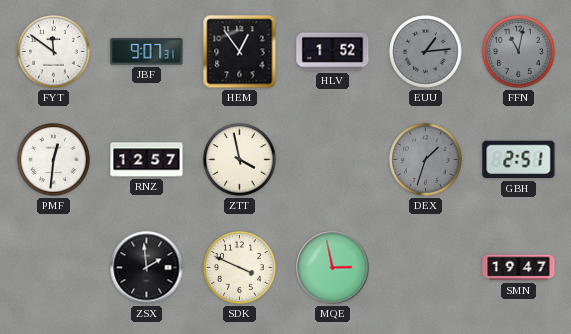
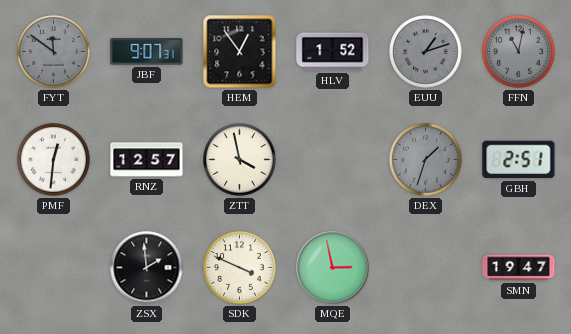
FYT dial: white -> grey
EUU: 1:14 -> 1:12
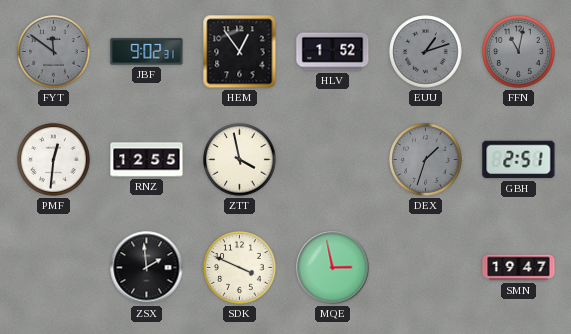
JBF: 9:07 -> 9:02
RNZ: 12:57 -> 12:55
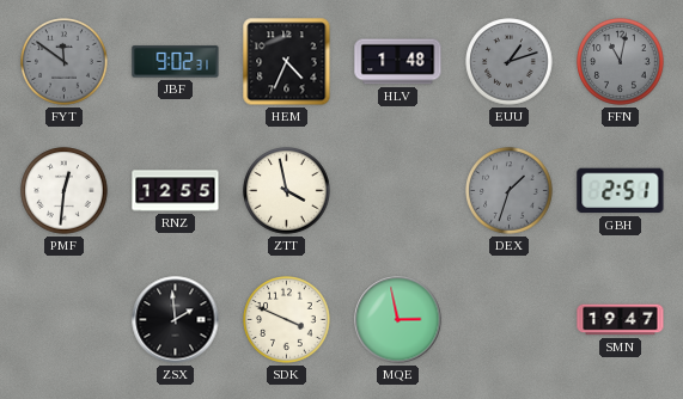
HEM: 12:54 -> 4:34
HLV: 1:52 -> 1:48
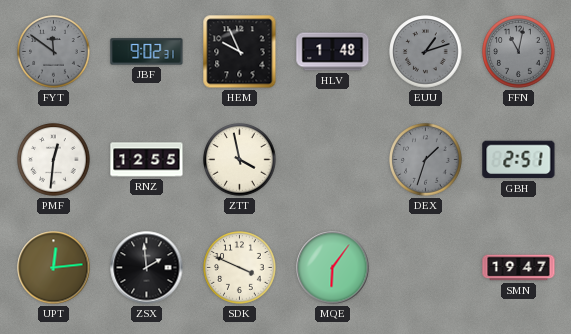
HEM: 4:34 -> 9:56
UPT: none -> 12:14
MQE: 2:58 -> 6:06
